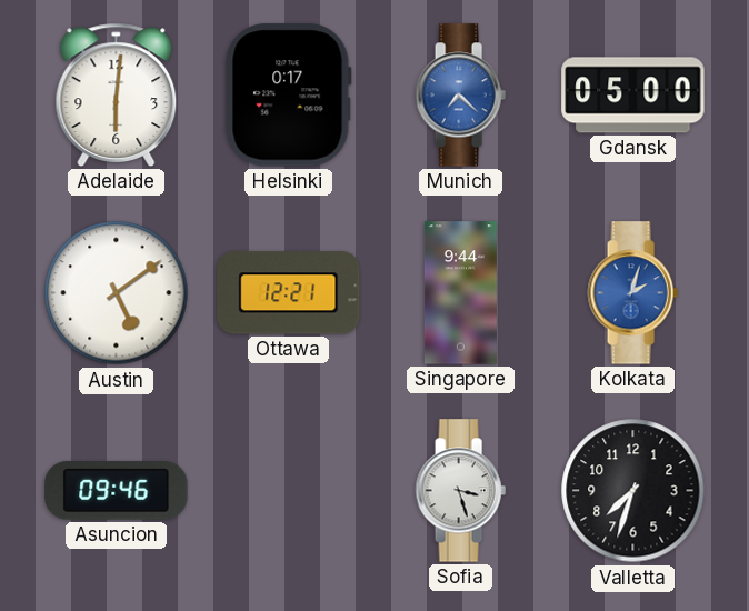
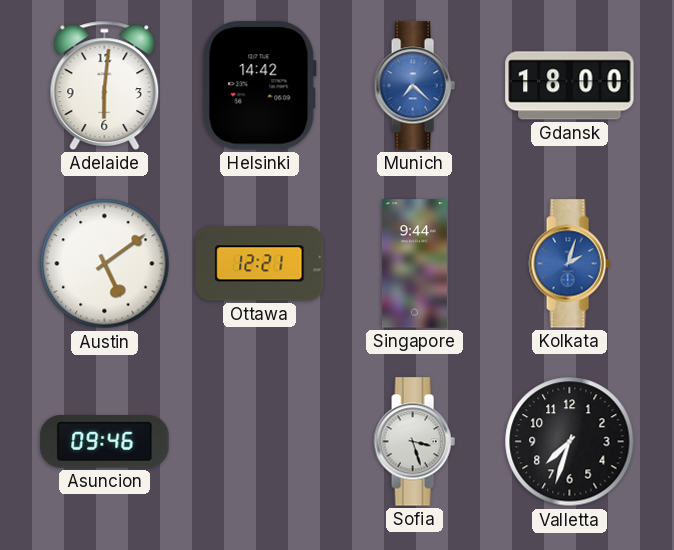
Helsinki: 0:17 -> 14:42
Gdansk: 05:00 -> 18:00
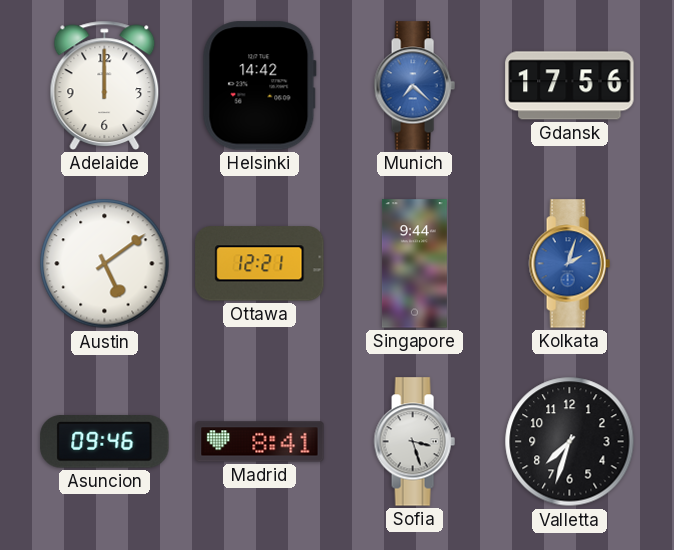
Adelaide: 6:01 -> 12:00
Gdansk: 18:00 -> 17:56
Madrid: none -> 8:41
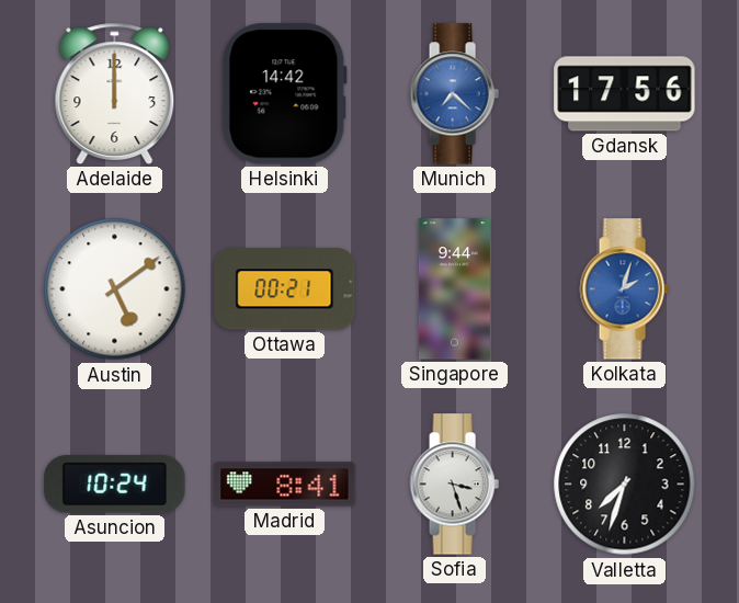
Ottawa: 12:21 -> 00:21
Asuncion: 09:46 -> 10:24
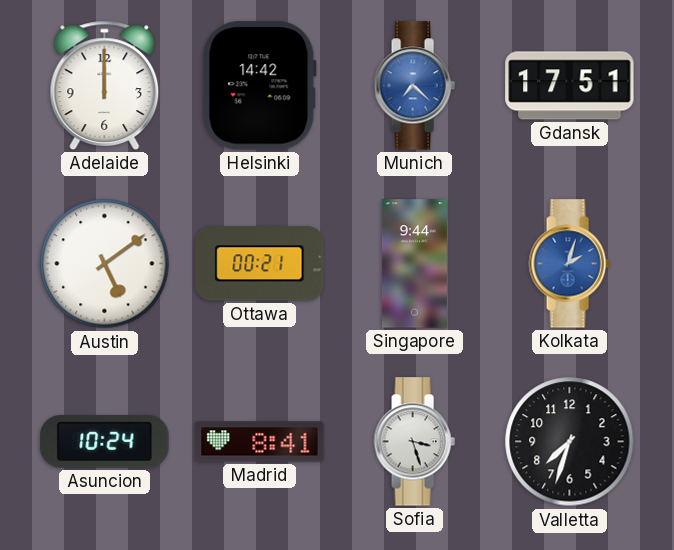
Gdansk: 17:56 -> 17:51
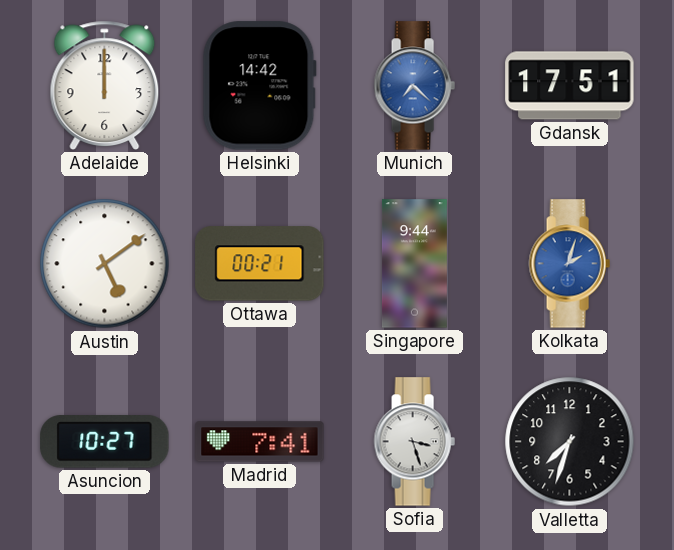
Asuncion: 10:24 -> 10:27
Madrid: 8:41 -> 7:41
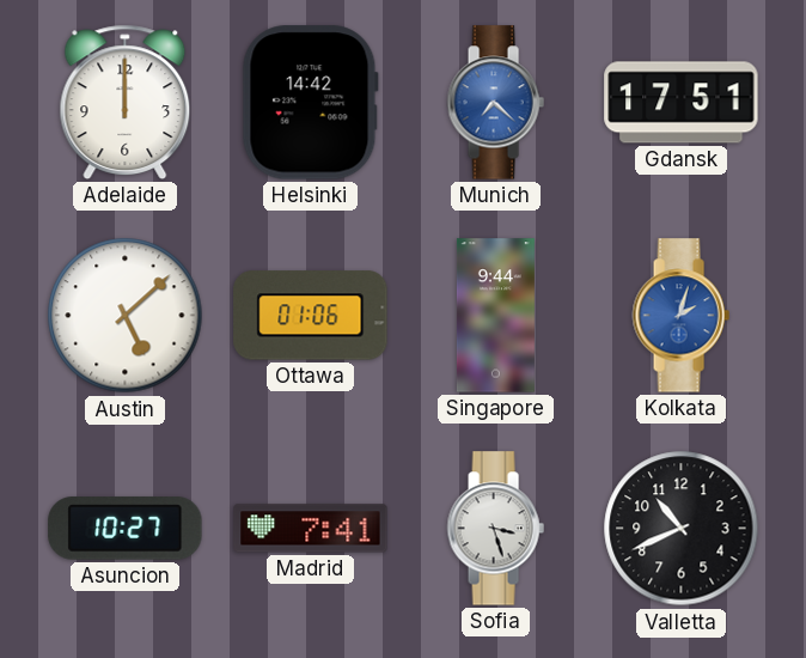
Austin: 5:09 -> 5:08
Ottawa: 00:21 -> 01:06
Valletta: 7:33 -> 10:41
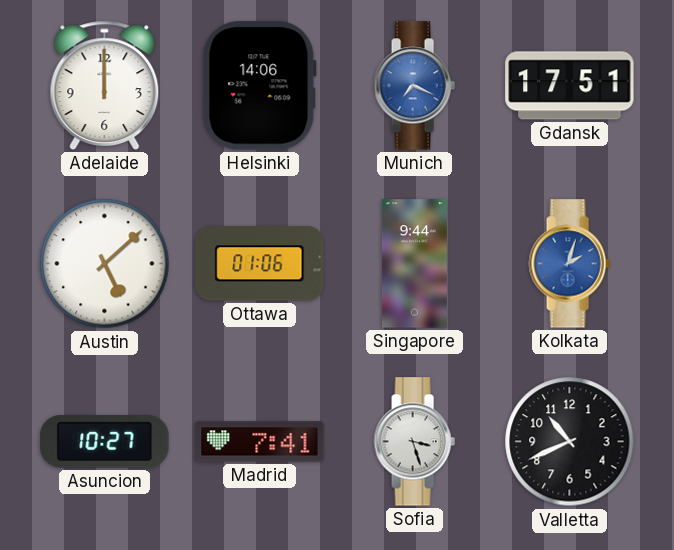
Helsinki: 14:42 -> 14:06
Munich: 7:22 -> 7:19
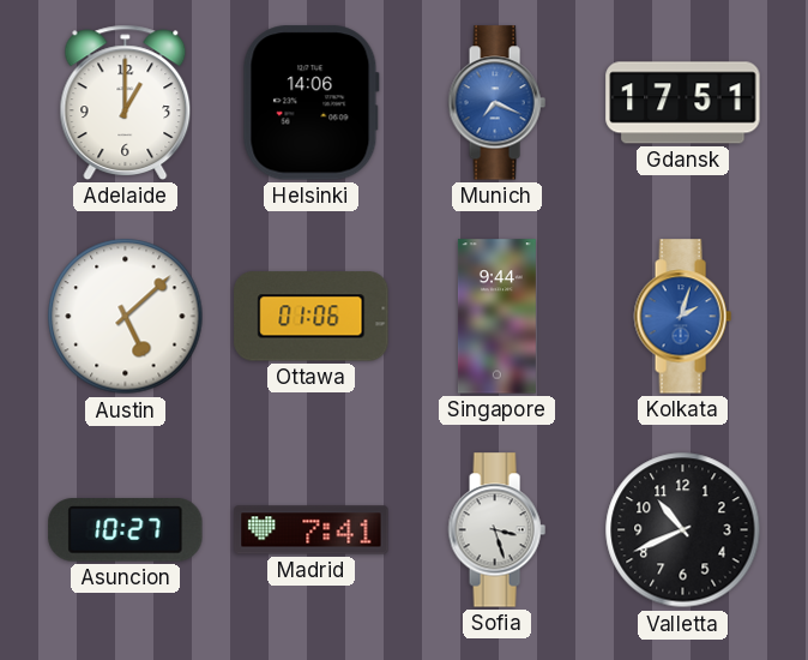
Adelaide: 12:00 -> 1:00
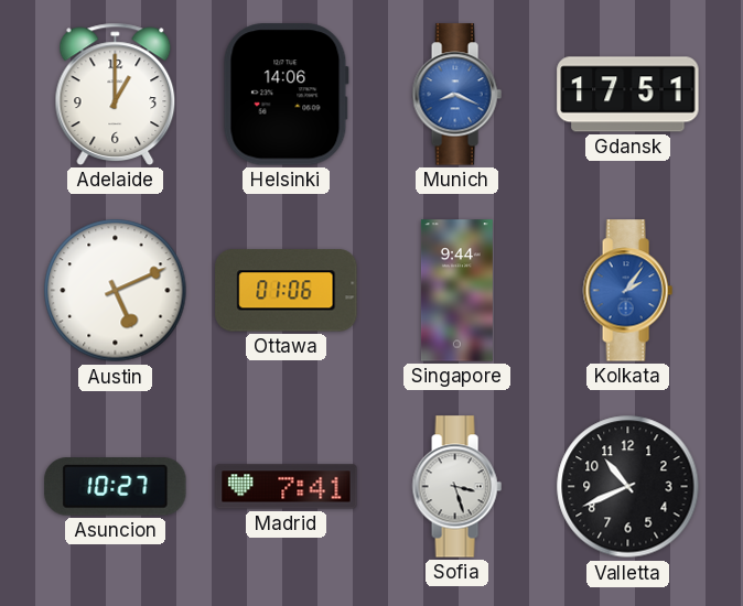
Munich: 7:19 -> 8:19
Austin: 5:08 -> 5:11
Kolkata: 2:03 -> 2:06
